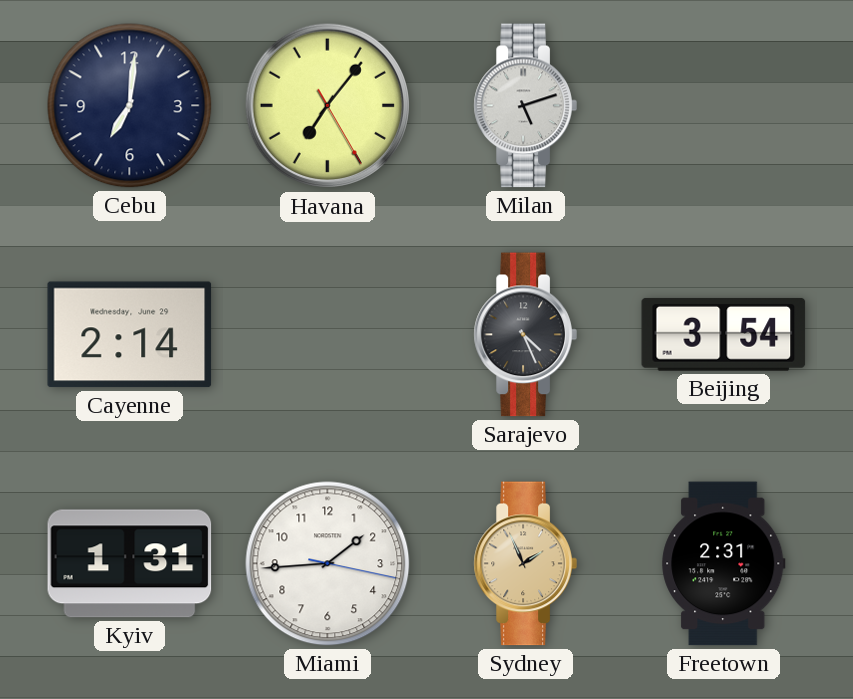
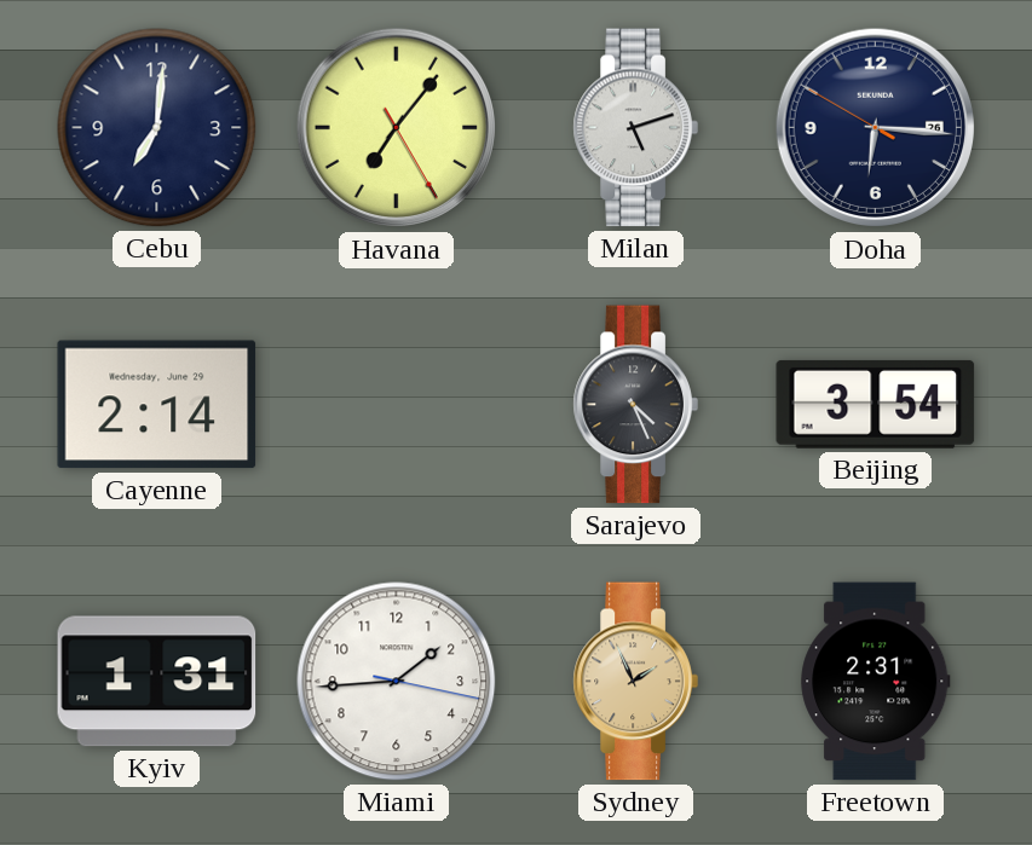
Doha: none -> 6:15
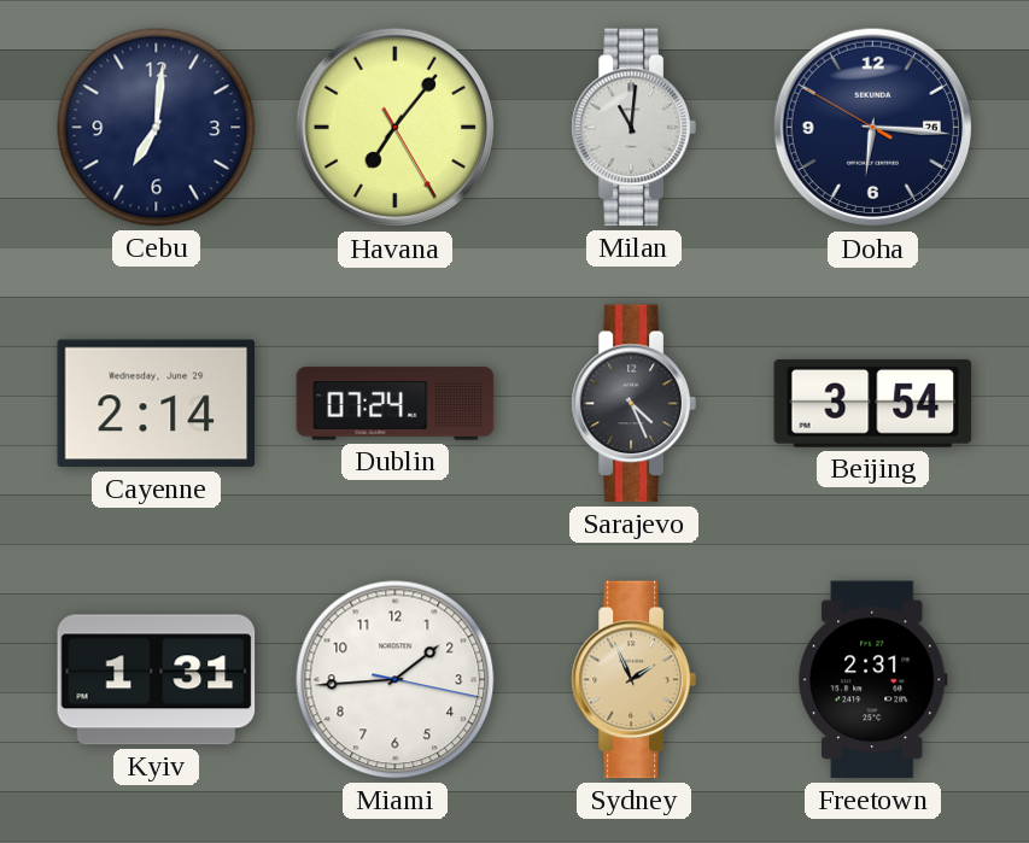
Milan: 5:12 -> 11:01
Dublin: none -> 07:24
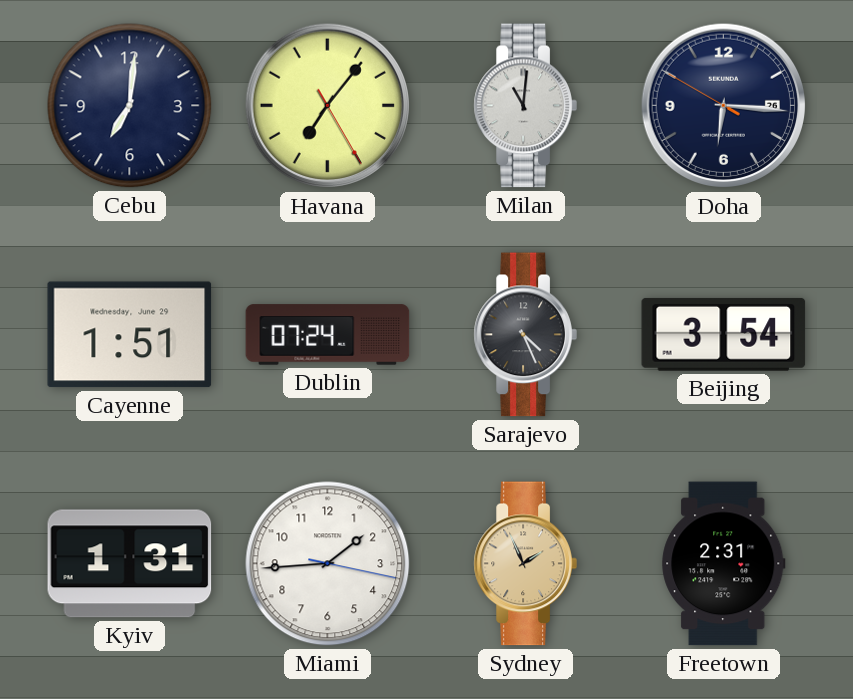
Cayenne: 2:14 -> 1:51
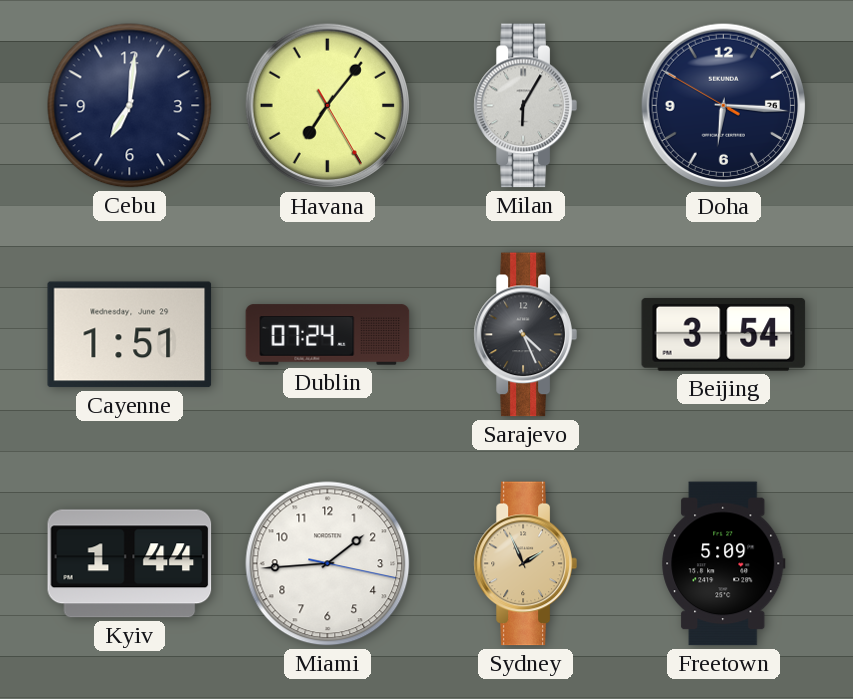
Milan: 11:01 -> 6:05
Kyiv: 1:31 -> 1:44
Freetown: 2:31 -> 5:09
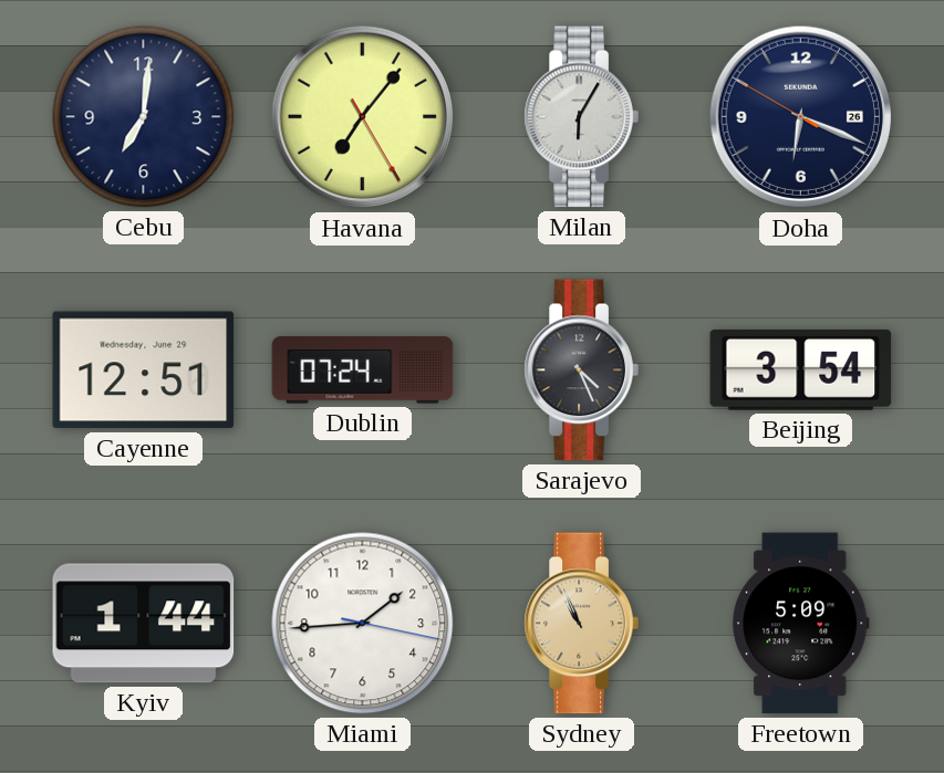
Doha: 6:15 -> 6:18
Cayenne: 1:51 -> 12:51
Sydney: 1:56 -> 10:56
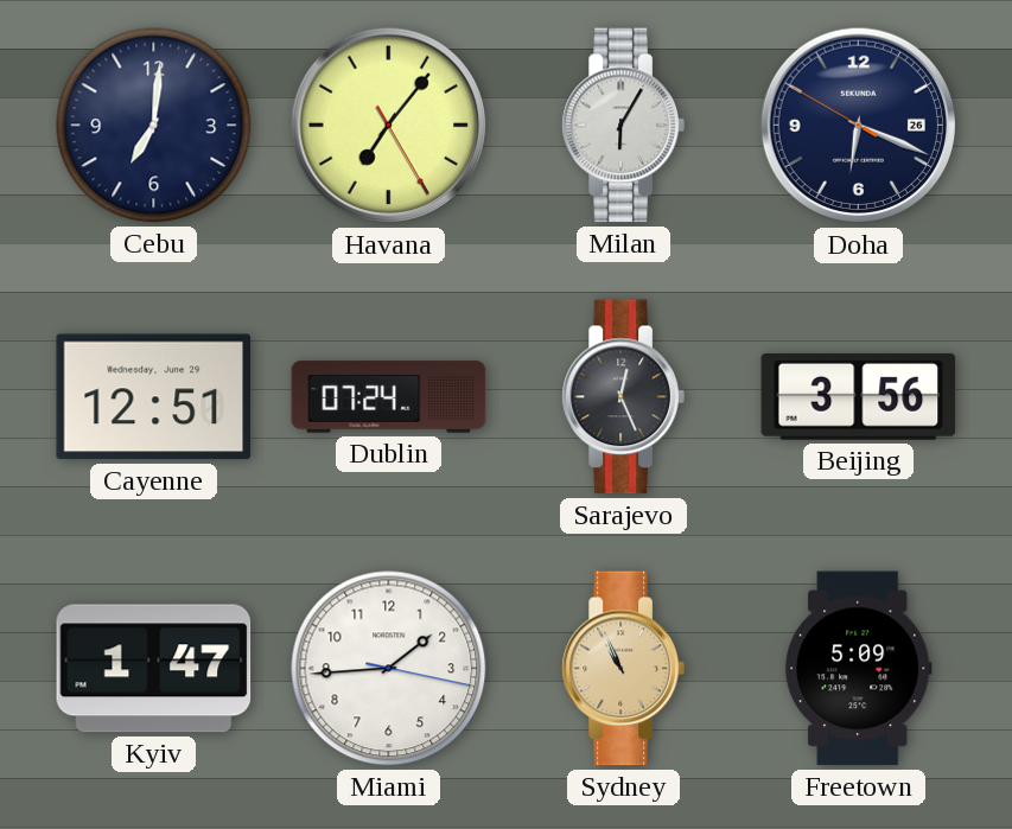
Sarajevo: 4:26 -> 12:26
Beijing: 3:54 -> 3:56
Kyiv: 1:44 -> 1:47
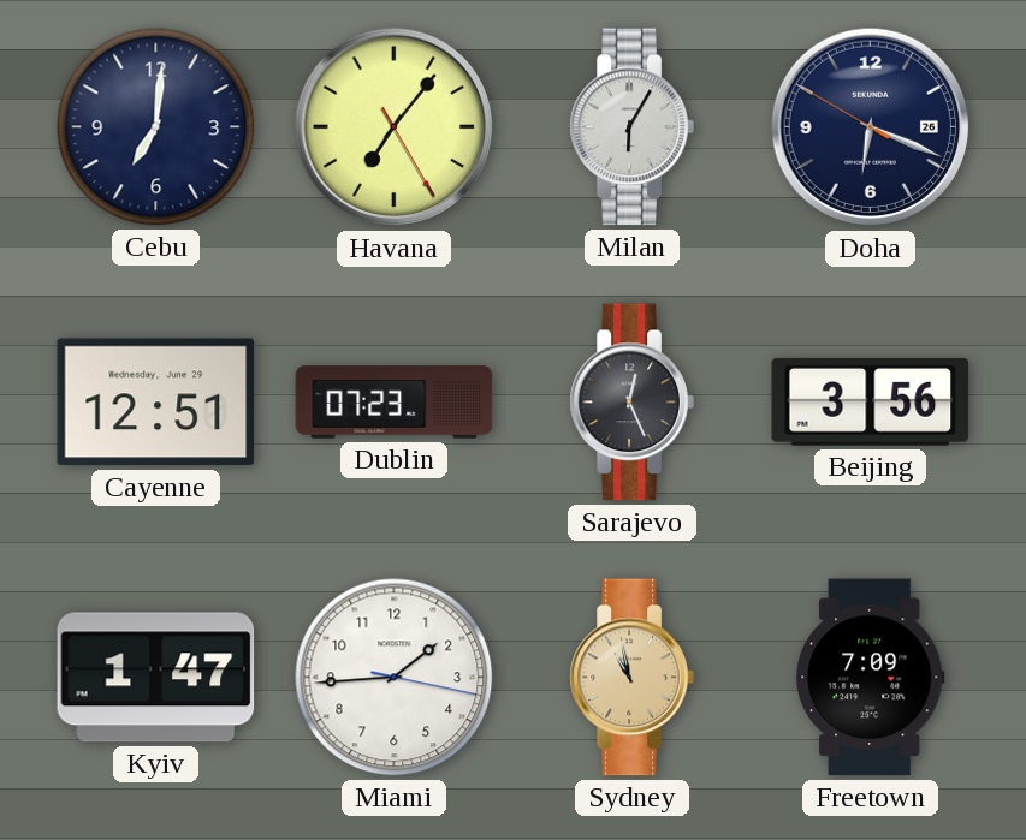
Dublin: 07:24 -> 07:23
Sydney: 10:56 -> 10:58
Freetown: 5:09 -> 7:09
